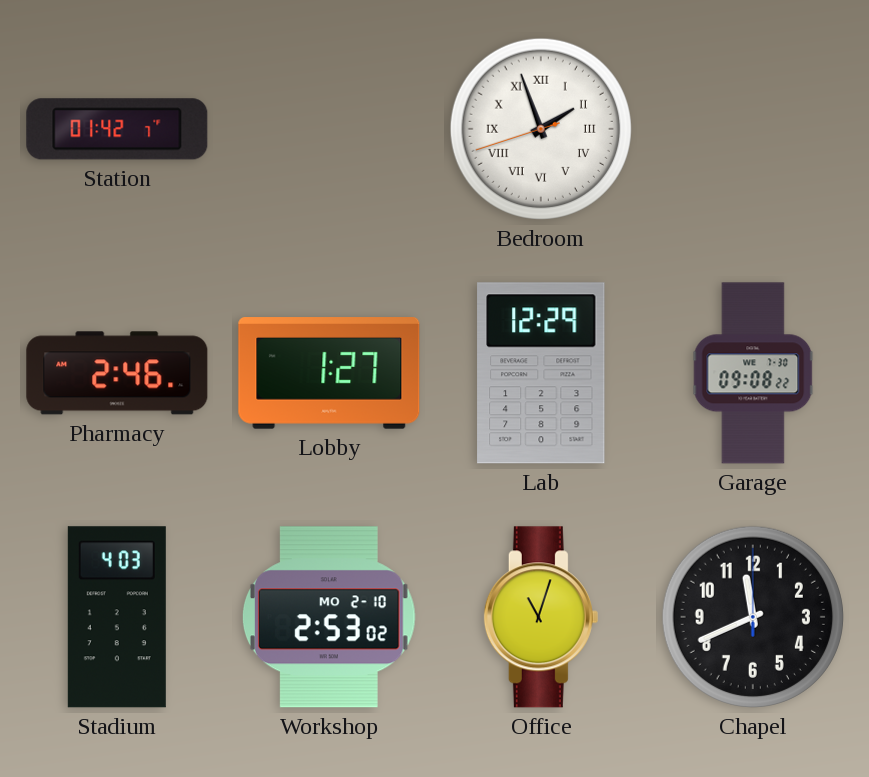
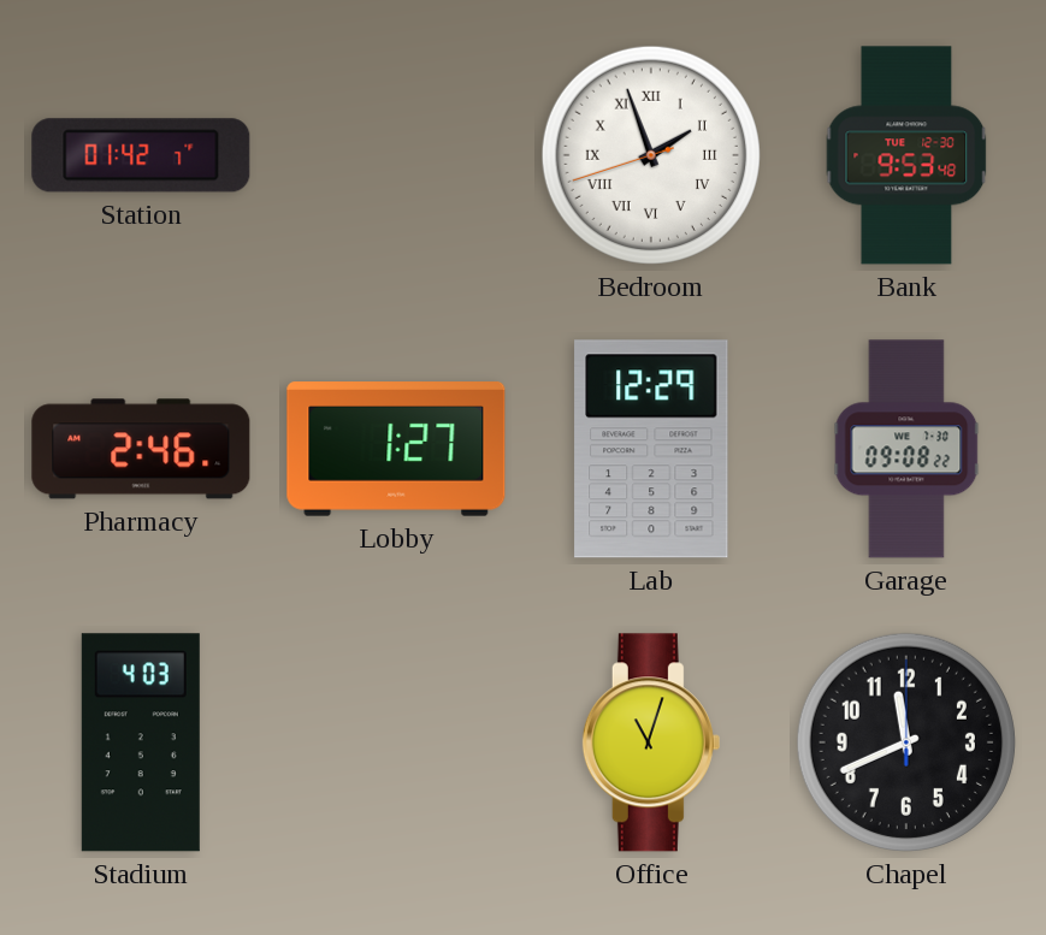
Bank: none -> 9:53
Workshop: 2:53 -> none
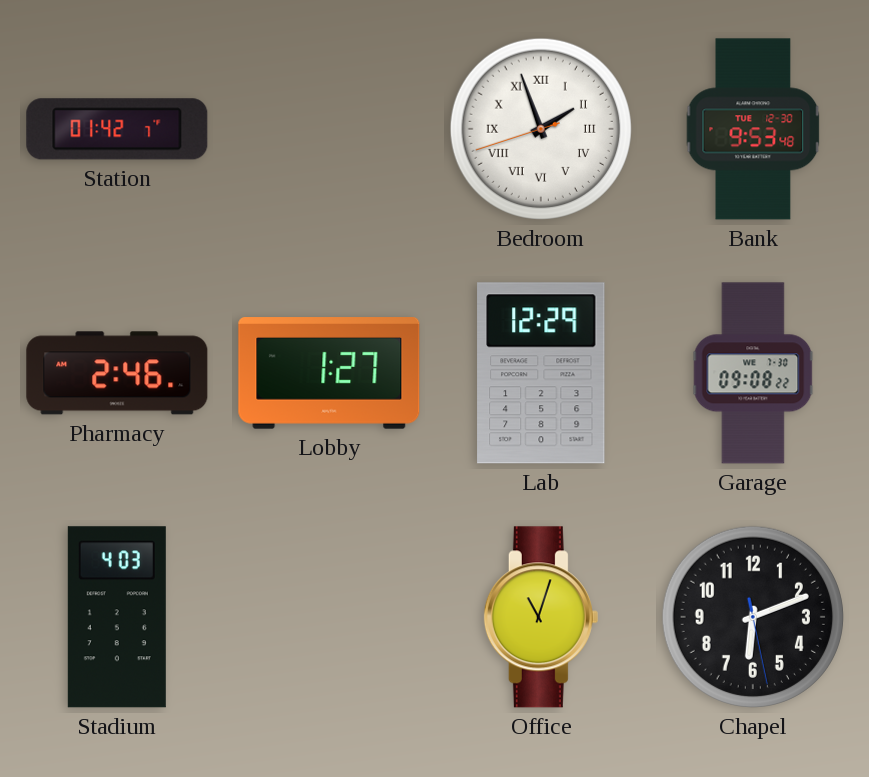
Chapel: 11:41 -> 6:11
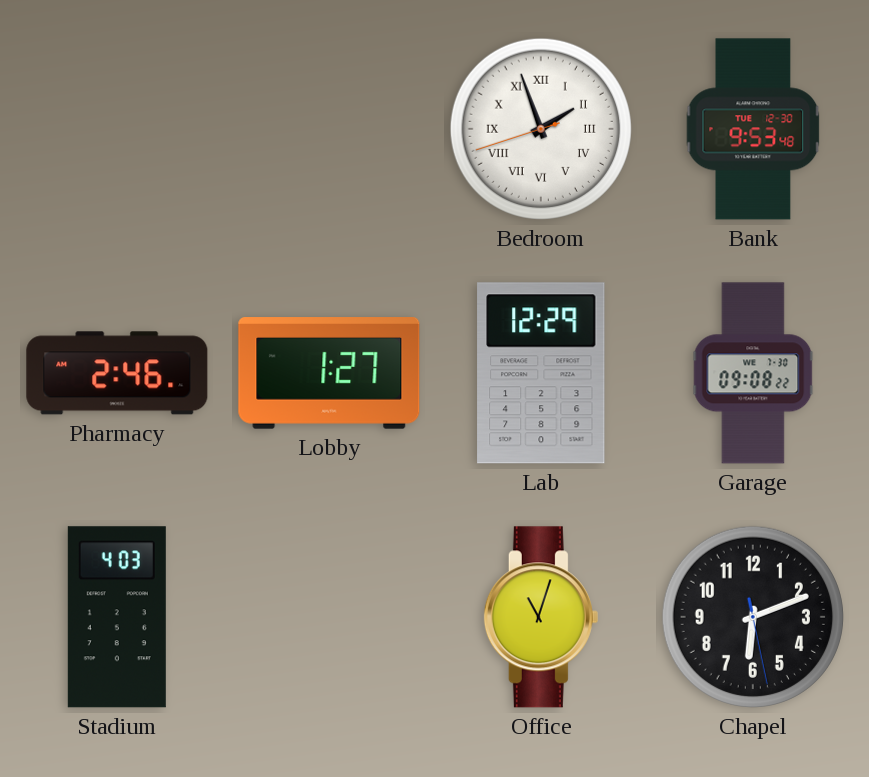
Station: 01:42 -> none
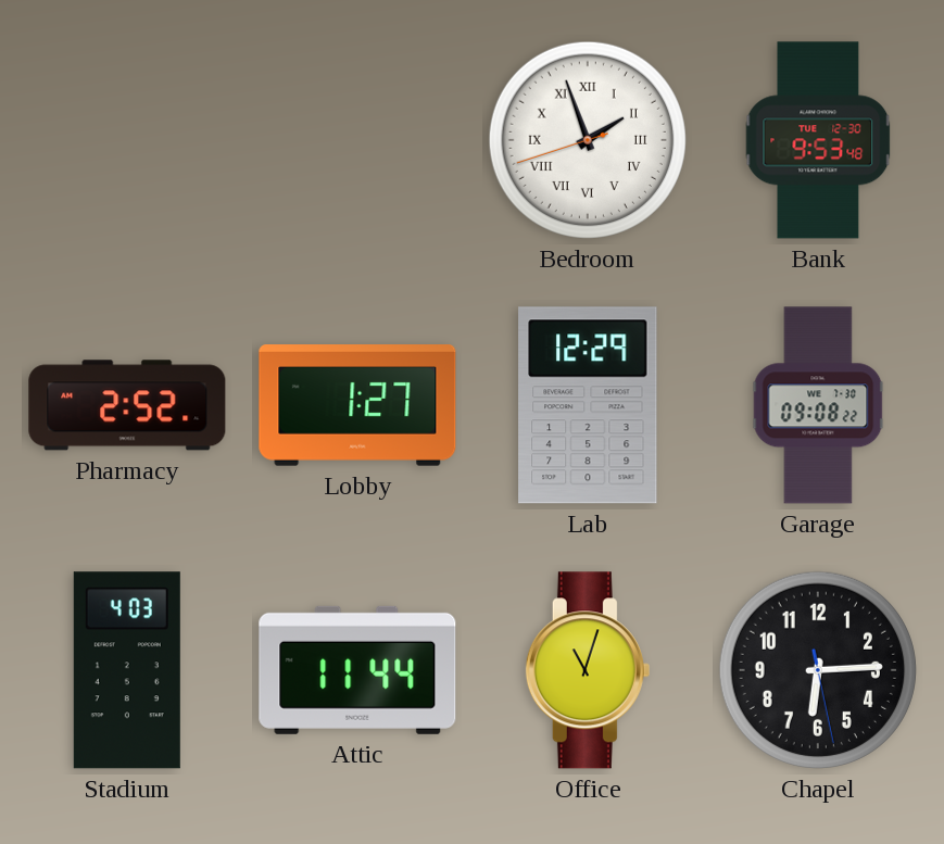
Pharmacy: 2:46 -> 2:52
Attic: none -> 11:44
Chapel: 6:11 -> 6:14
